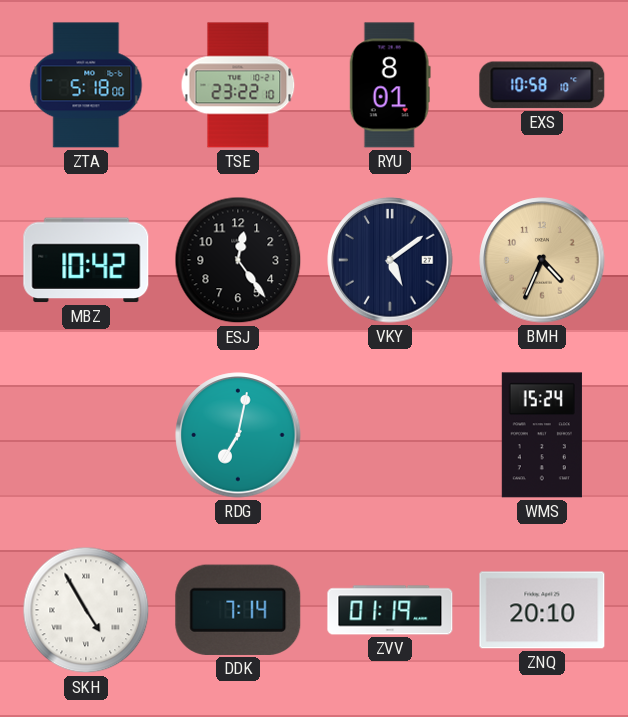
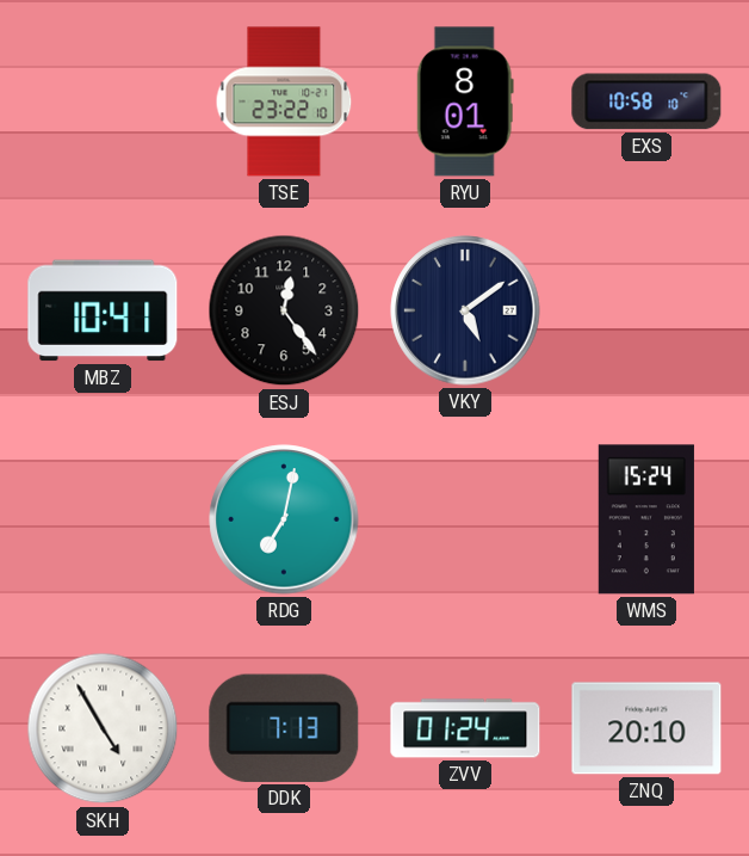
ZTA: 5:18 -> none
MBZ: 10:42 -> 10:41
BMH: 4:34 -> none
DDK: 7:14 -> 7:13
ZVV: 01:19 -> 01:24
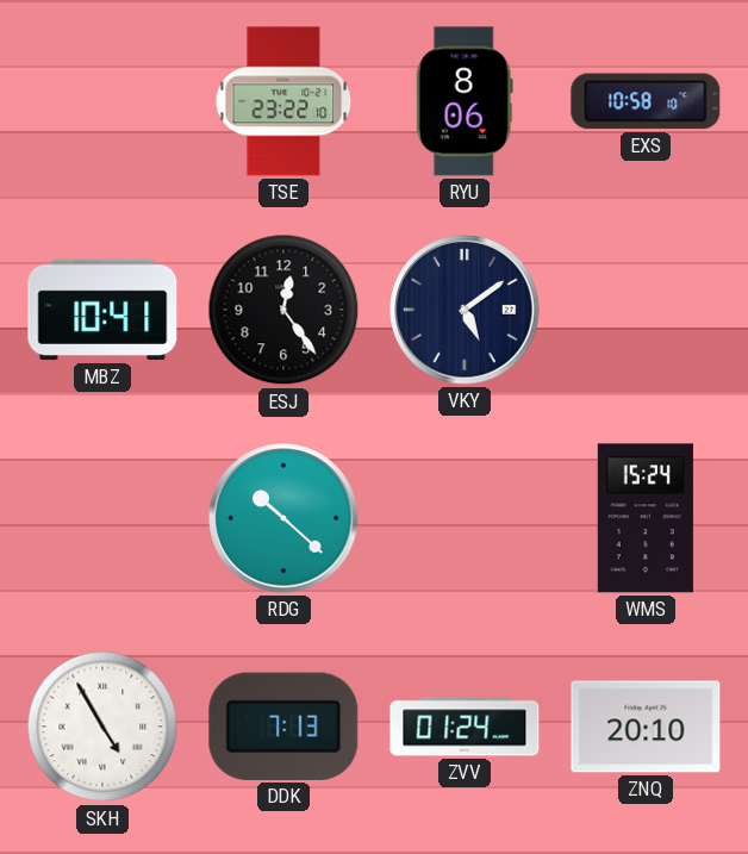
RYU: 8:01 -> 8:06
RDG: 7:02 -> 10:22
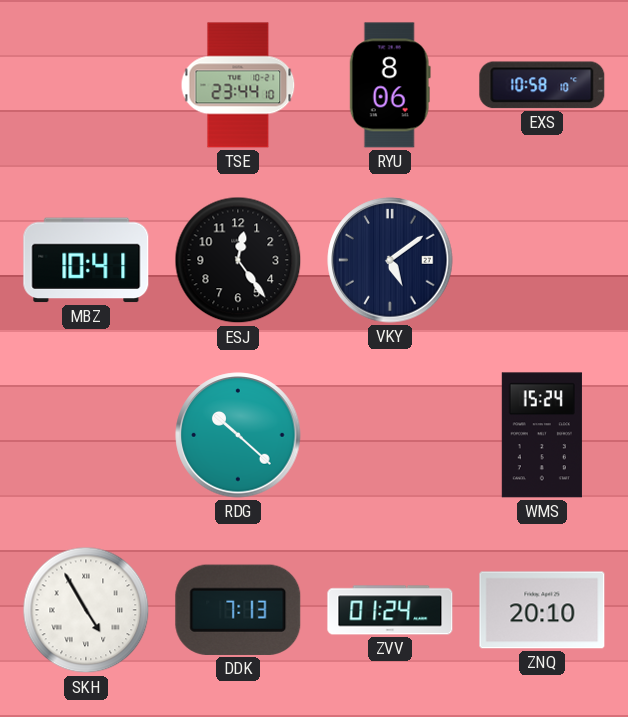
TSE: 23:22 -> 23:44
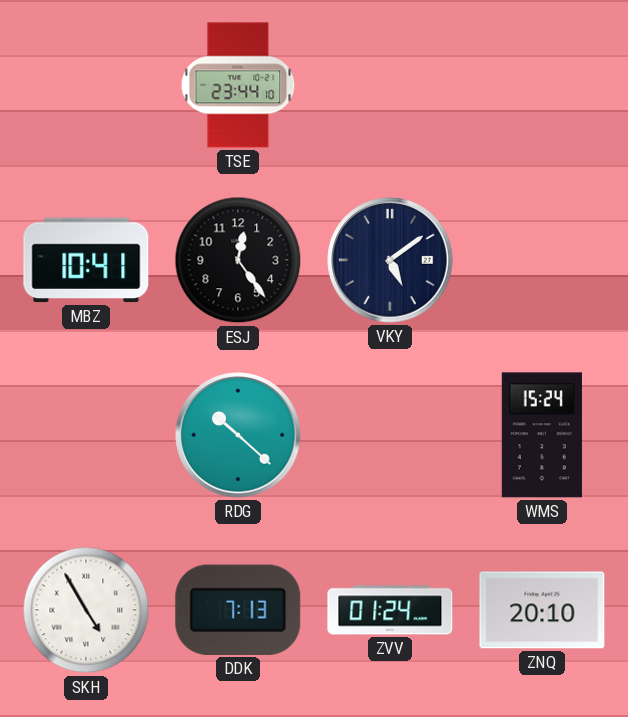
RYU: 8:06 -> none
EXS: 10:58 -> none
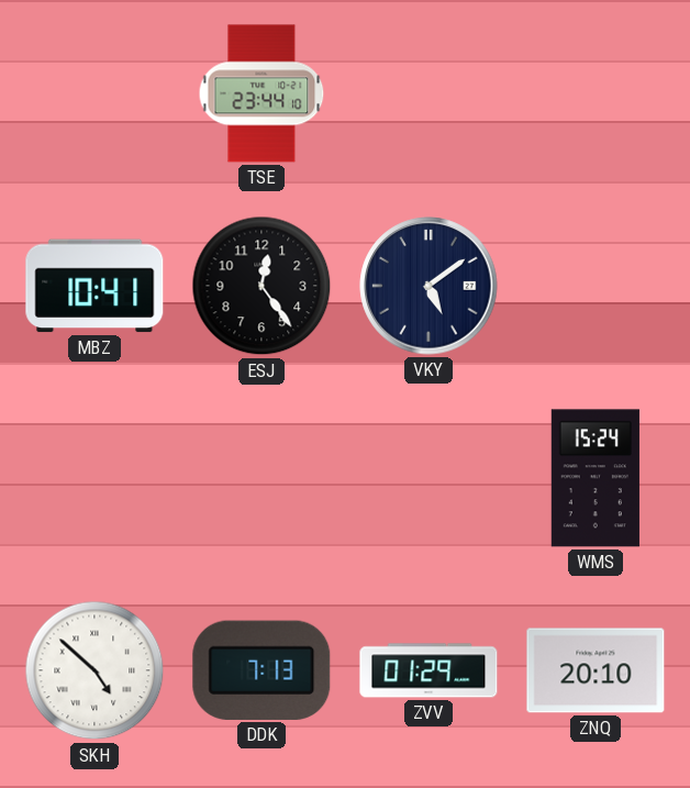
RDG: 10:22 -> none
SKH: 4:55 -> 4:52
ZVV: 01:24 -> 01:29
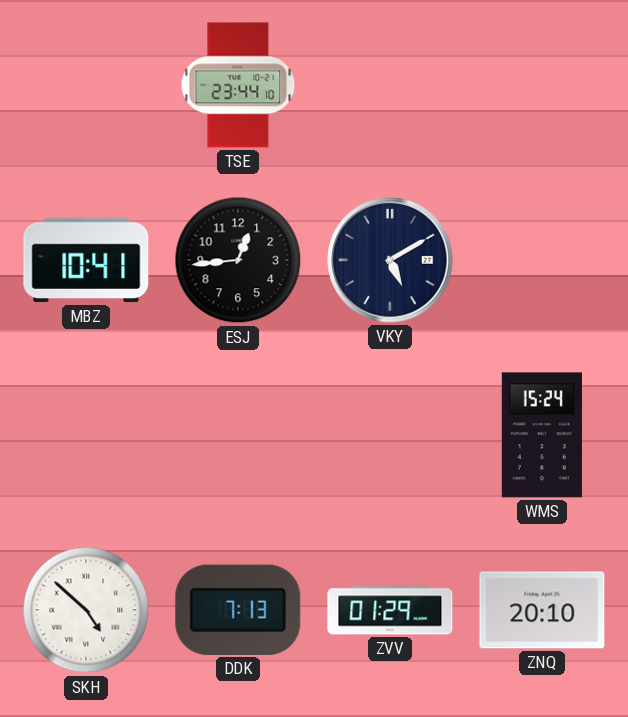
ESJ: 12:24 -> 12:44
VKY: 5:09 -> 5:10
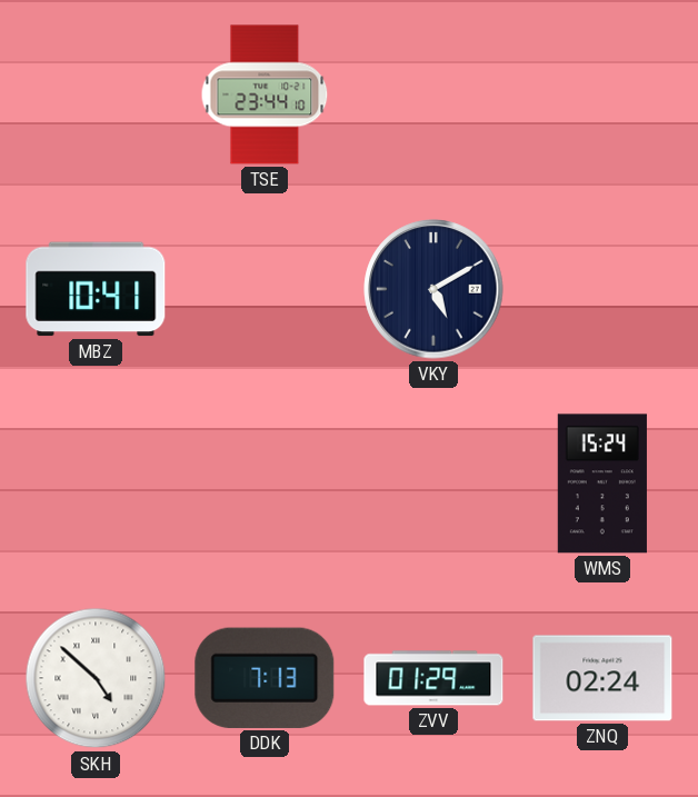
ESJ: 12:44 -> none
ZNQ: 20:10 -> 02:24
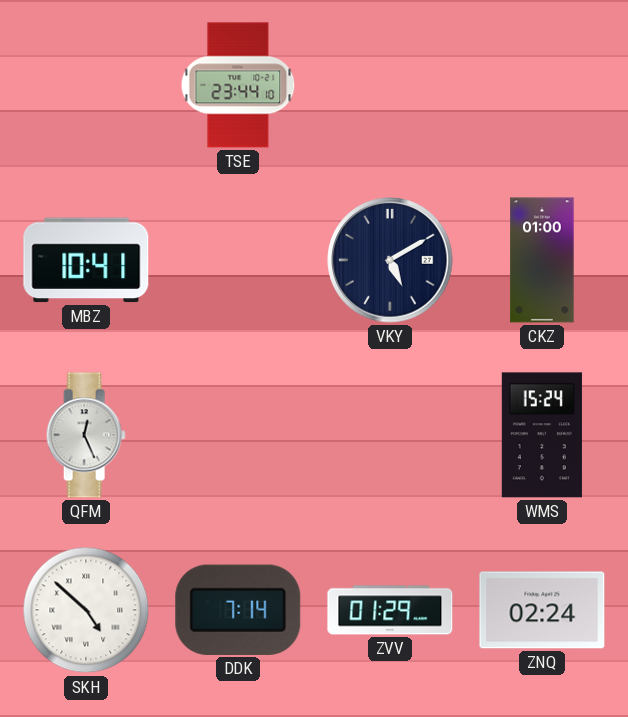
CKZ: none -> 01:00
QFM: none -> 12:26
DDK: 7:13 -> 7:14
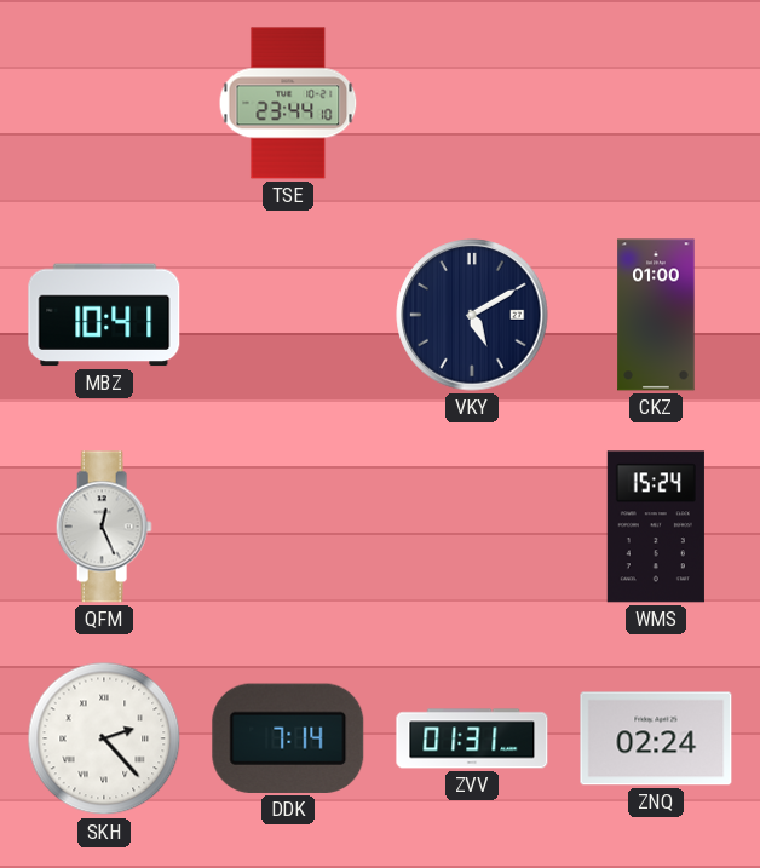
SKH: 4:52 -> 2:23
ZVV: 01:29 -> 01:31
